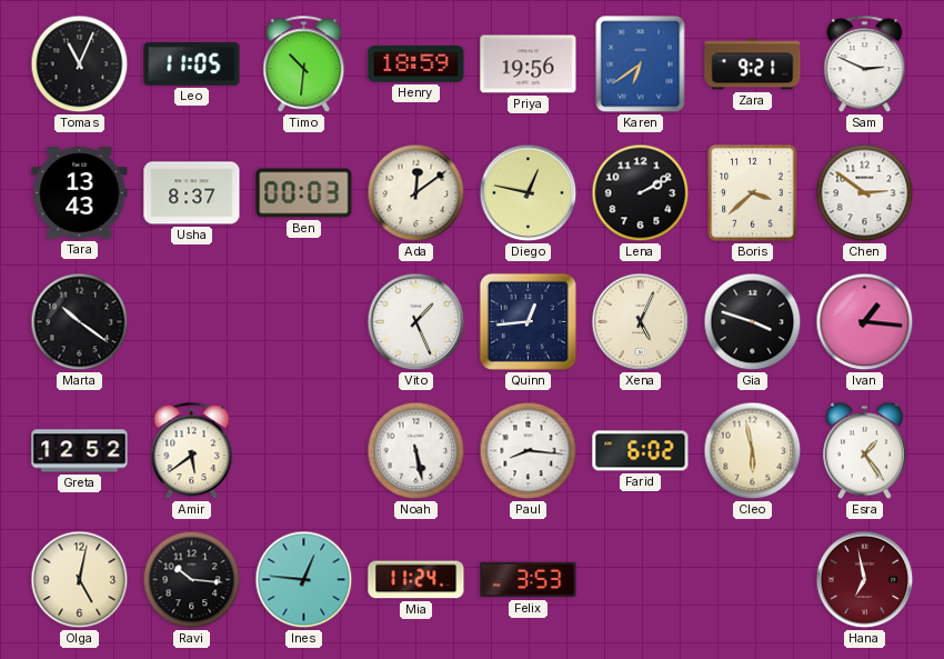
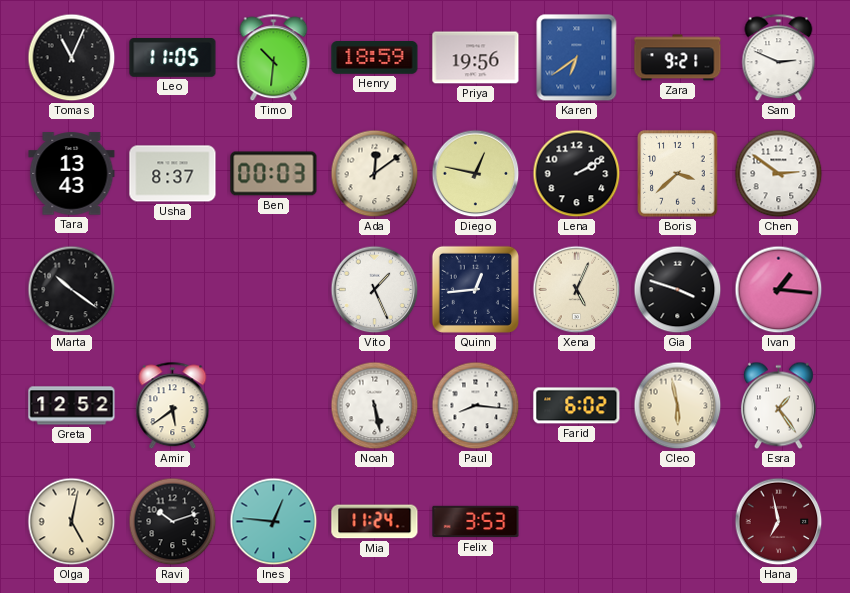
Ravi: 10:16 -> 10:12
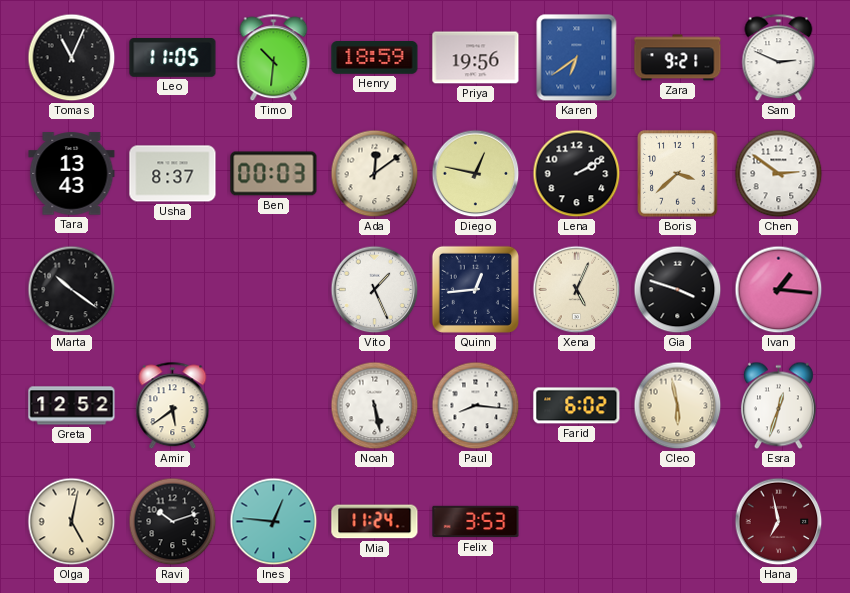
Esra: 1:24 -> 12:33
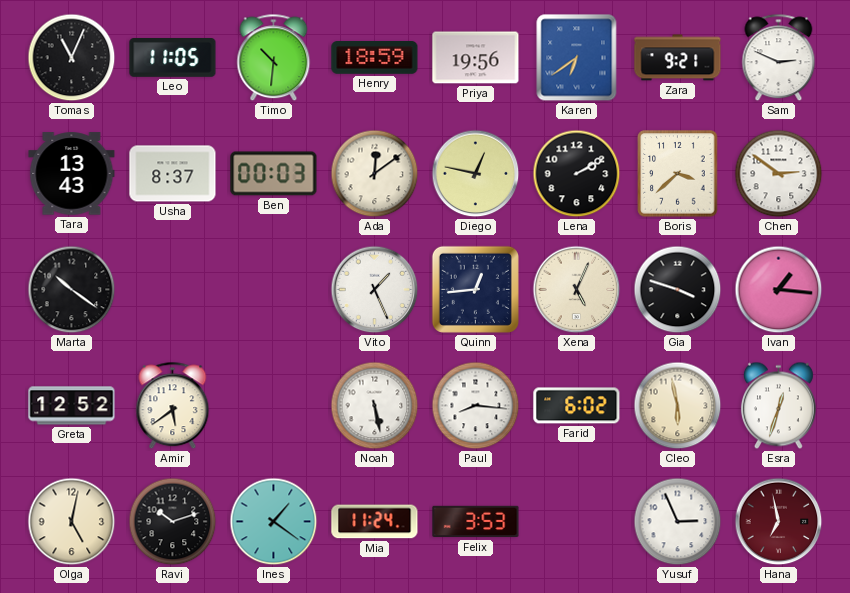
Ines: 12:46 -> 1:21
Yusuf: none -> 2:56
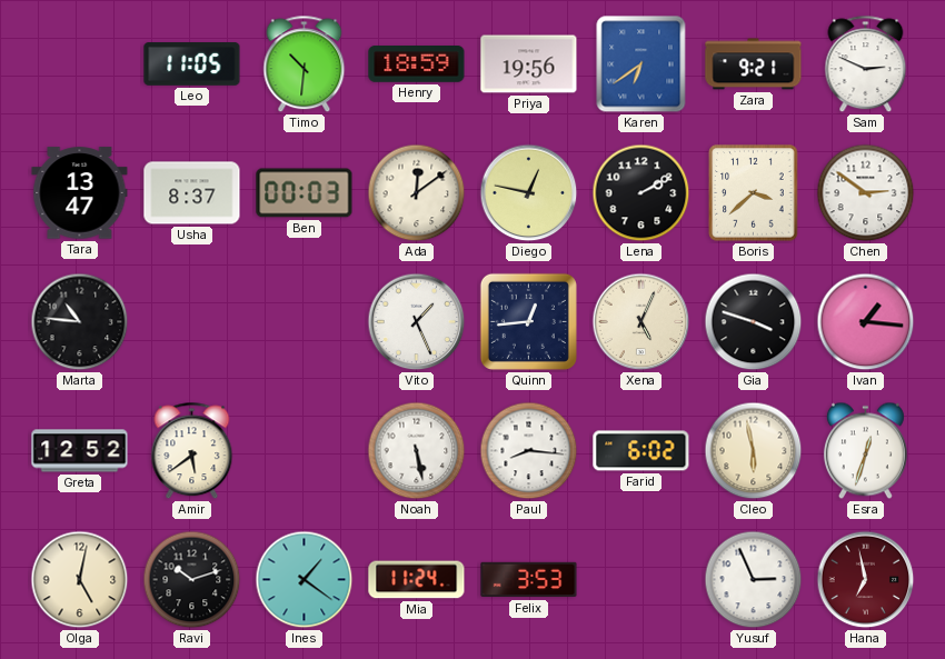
Tomas: 11:04 -> none
Tara: 13:43 -> 13:47
Marta: 10:21 -> 10:46
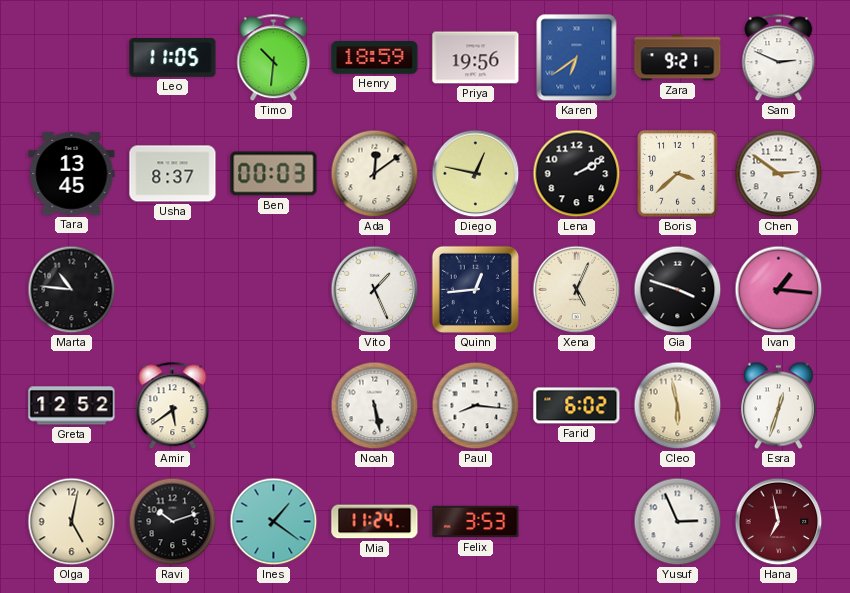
Tara: 13:47 -> 13:45
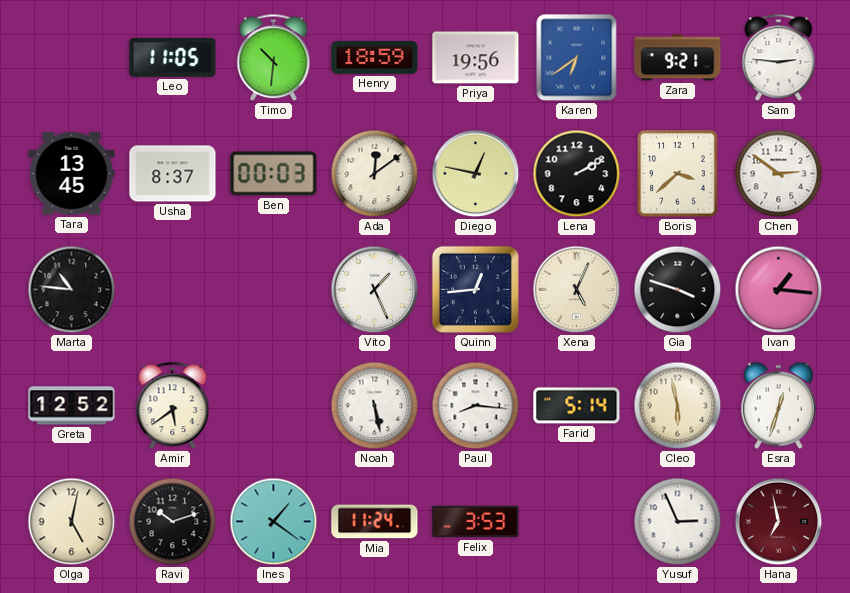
Sam: 2:49 -> 2:46
Farid: 6:02 -> 5:14
